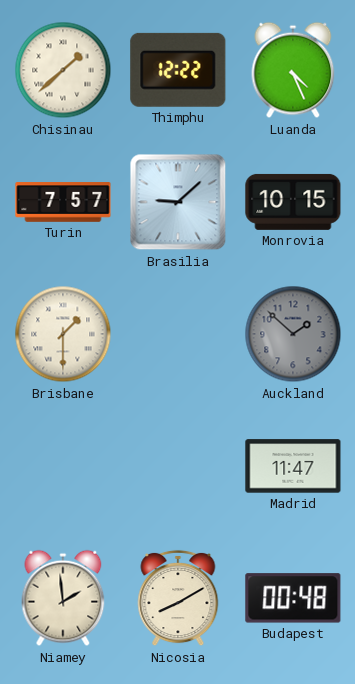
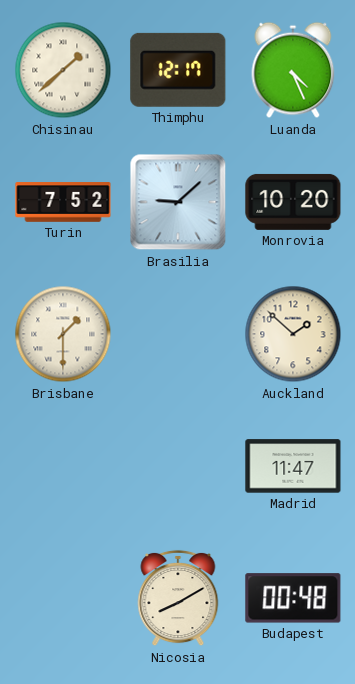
Thimphu: 12:22 -> 12:17
Turin: 7:57 -> 7:52
Monrovia: 10:15 -> 10:20
Auckland dial: grey -> cream
Niamey: 1:59 -> none
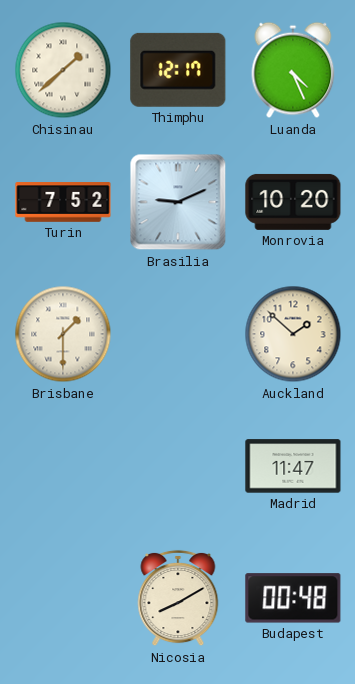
Brasilia: 9:08 -> 9:11
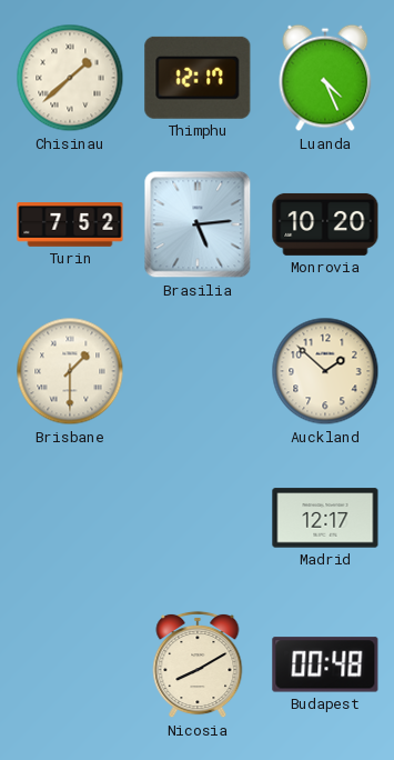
Brasilia: 9:11 -> 5:14
Madrid: 11:47 -> 12:17
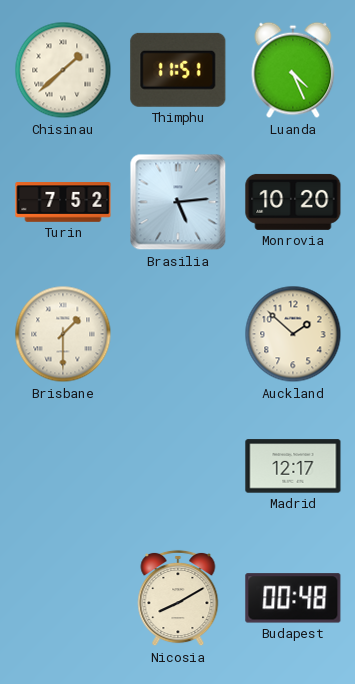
Thimphu: 12:17 -> 11:51
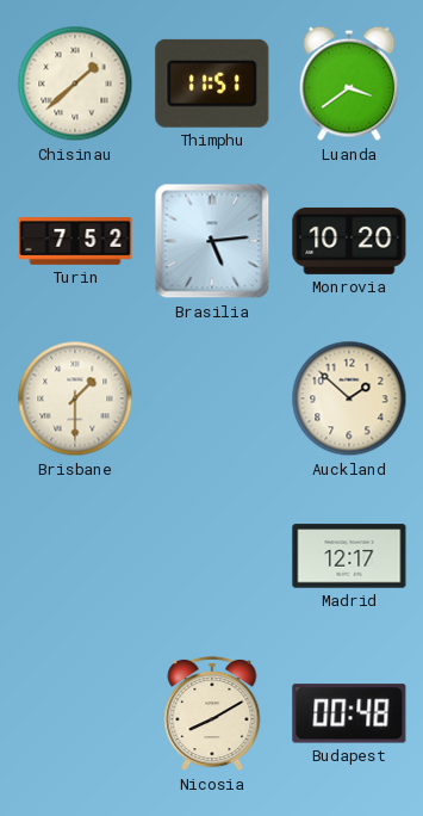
Luanda: 4:26 -> 3:39
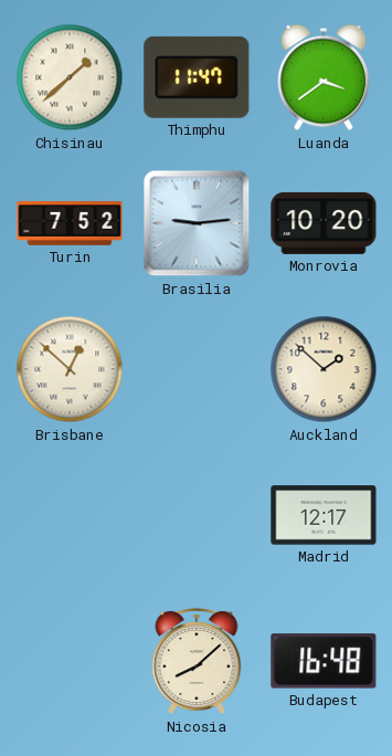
Thimphu: 11:51 -> 11:47
Brasilia: 5:14 -> 9:14
Brisbane: 1:30 -> 12:52
Nicosia: 8:10 -> 8:08
Budapest: 00:48 -> 16:48
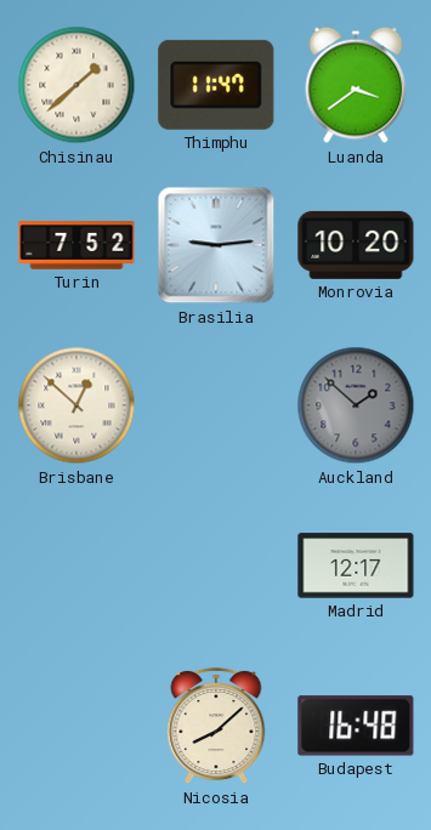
Auckland dial: cream -> grey
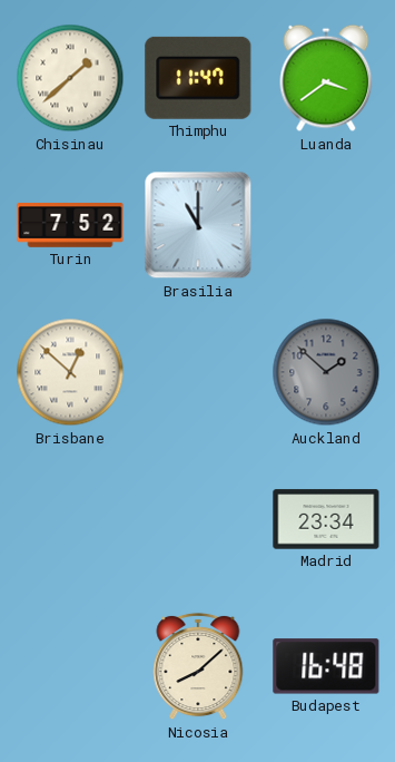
Brasilia: 9:14 -> 11:00
Monrovia: 10:20 -> none
Madrid: 12:17 -> 23:34
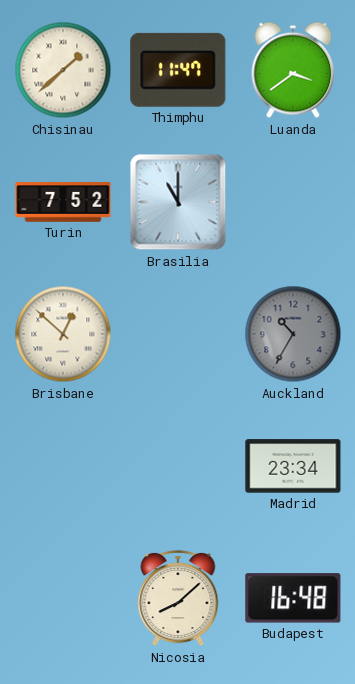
Auckland: 1:52 -> 10:35
